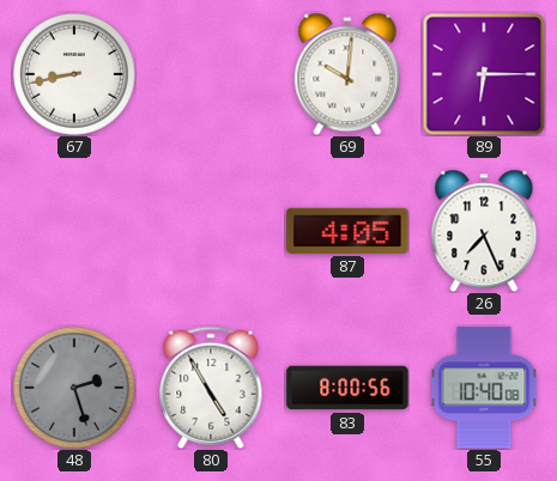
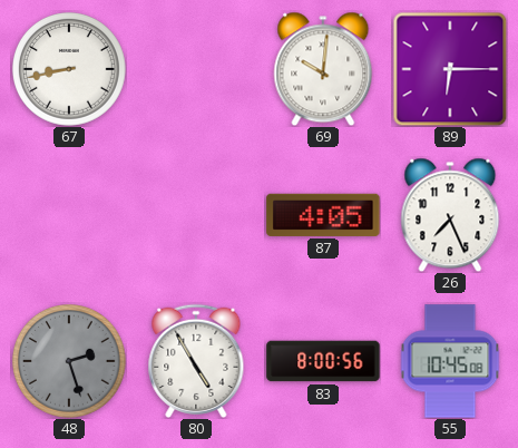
55: 10:40 -> 10:45
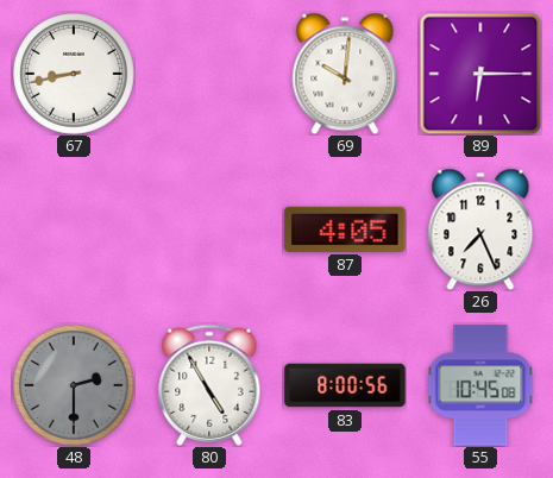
48: 2:27 -> 2:30
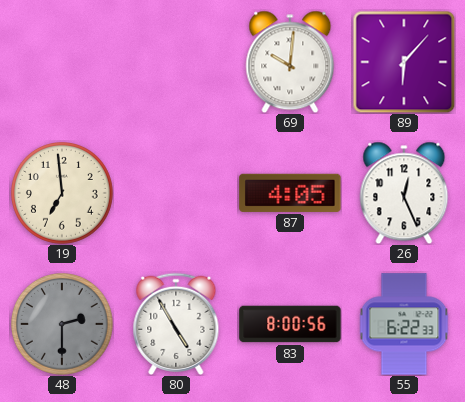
67: 8:43 -> none
89: 6:15 -> 6:07
19: none -> 6:59
26: 7:26 -> 12:26
55: 10:45 -> 6:22
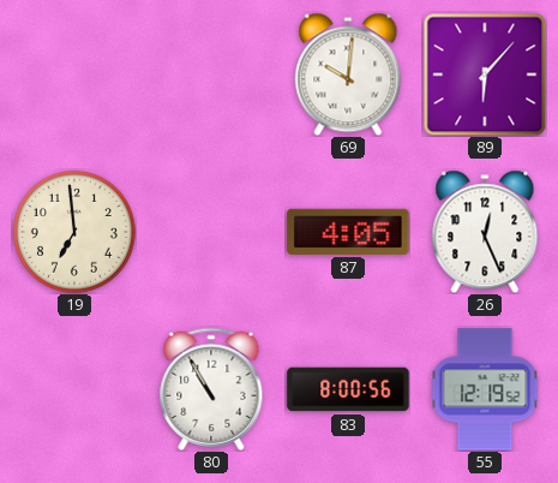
48: 2:30 -> none
80: 4:55 -> 10:55
55: 6:22 -> 12:19
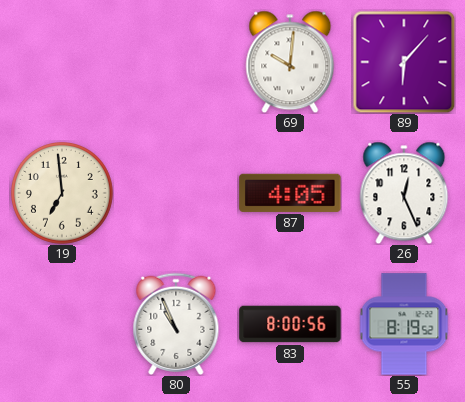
80: 10:55 -> 10:56
55: 12:19 -> 8:19
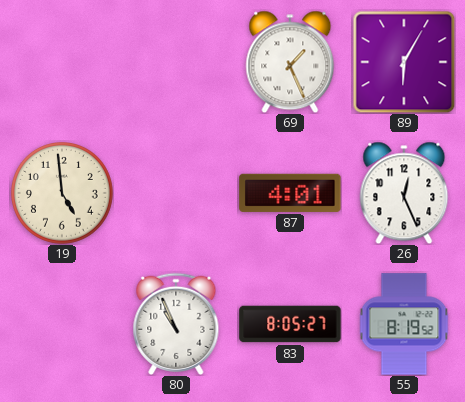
69: 10:01 -> 1:26
89: 6:07 -> 6:05
19: 6:59 -> 4:59
87: 4:05 -> 4:01
83: 8:00 -> 8:05
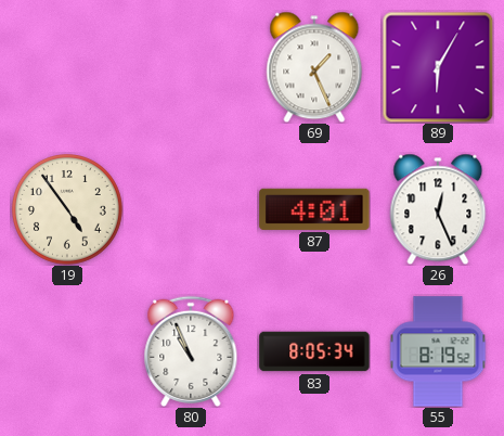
19: 4:59 -> 4:54
83: 8:05:27 -> 8:05:34
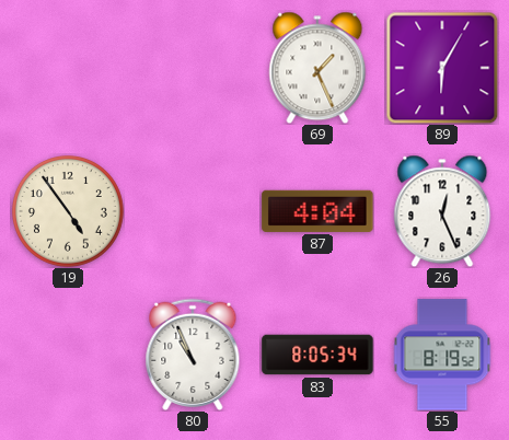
87: 4:01 -> 4:04
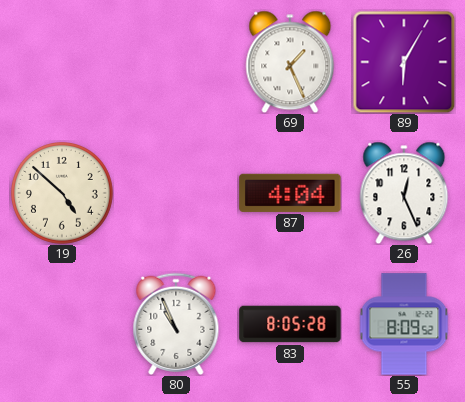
19: 4:54 -> 4:52
83: 8:05:34 -> 8:05:28
55: 8:19 -> 8:09
